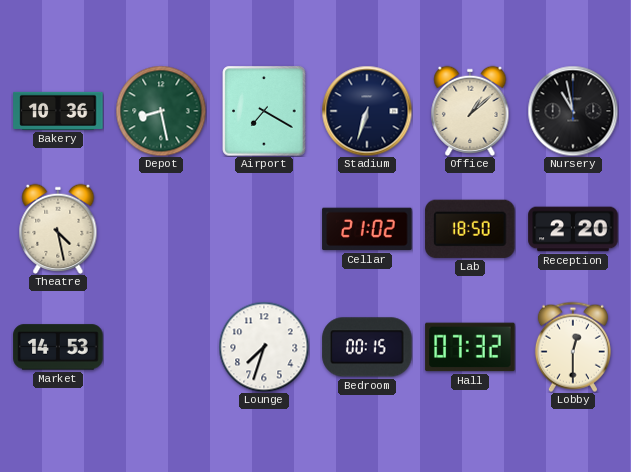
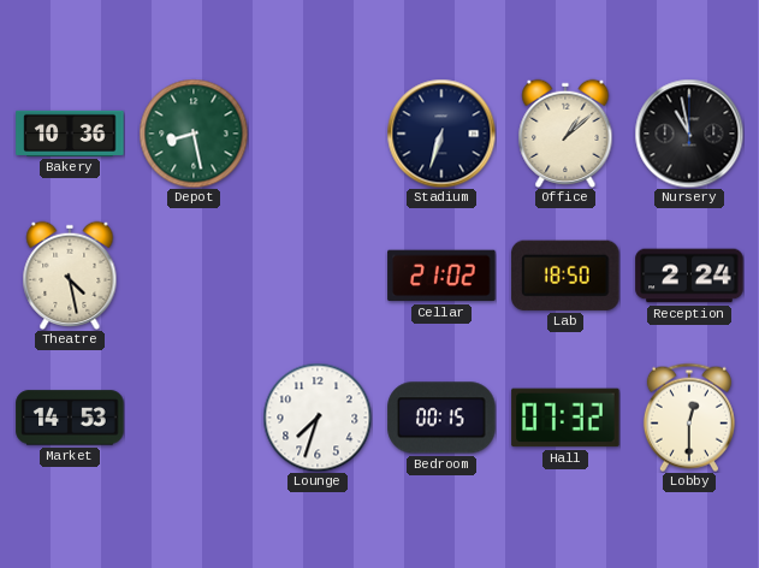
Airport: 7:20 -> none
Reception: 2:20 -> 2:24
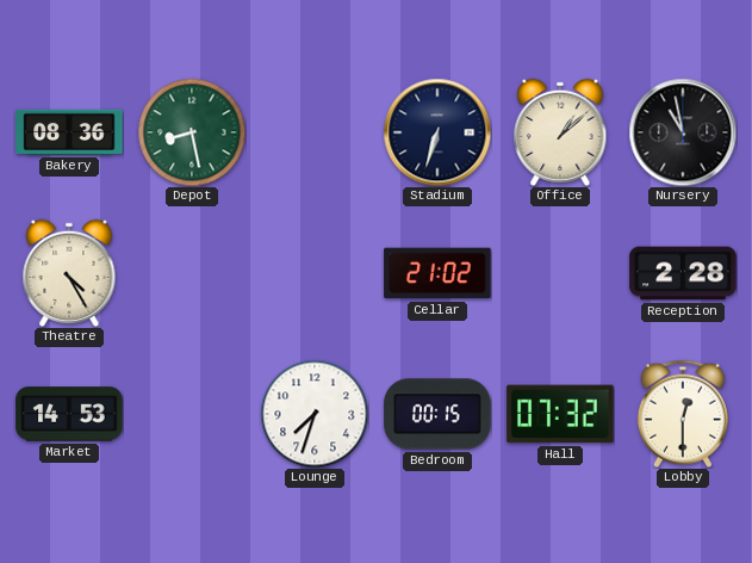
Bakery: 10:36 -> 08:36
Theatre: 4:28 -> 4:25
Lab: 18:50 -> none
Reception: 2:24 -> 2:28
